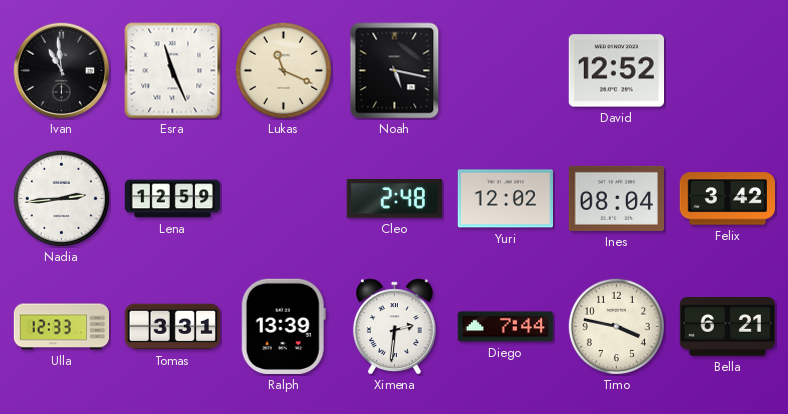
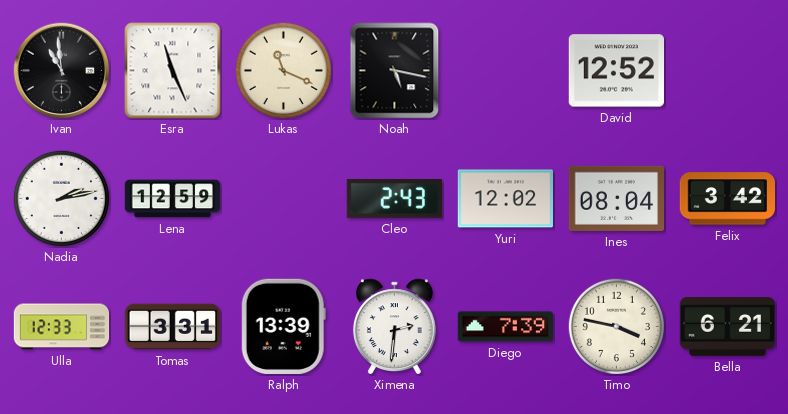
Nadia: 2:44 -> 2:13
Cleo: 2:48 -> 2:43
Diego: 7:44 -> 7:39
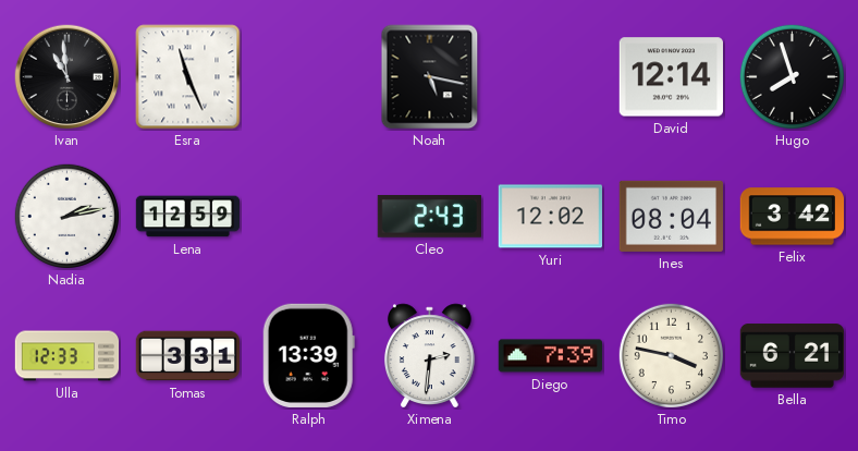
Lukas: 11:19 -> none
David: 12:52 -> 12:14
Hugo: none -> 7:57
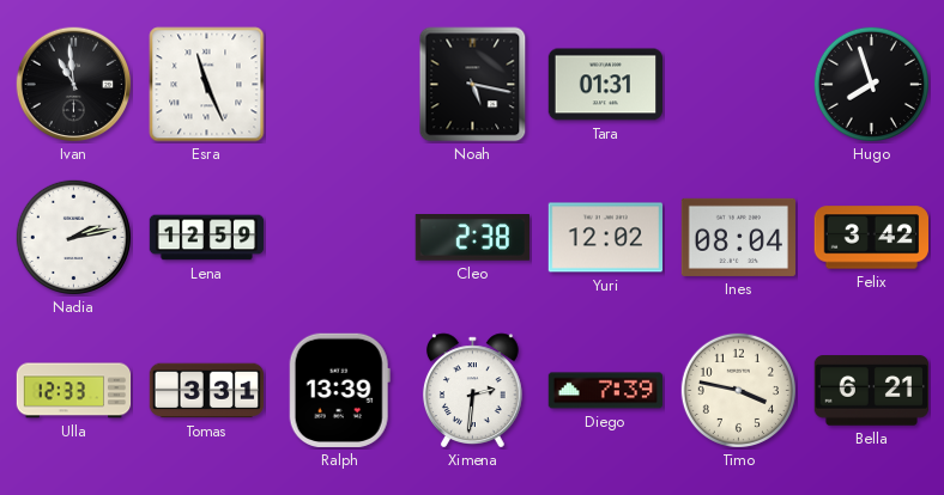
Tara: none -> 01:31
David: 12:14 -> none
Cleo: 2:43 -> 2:38
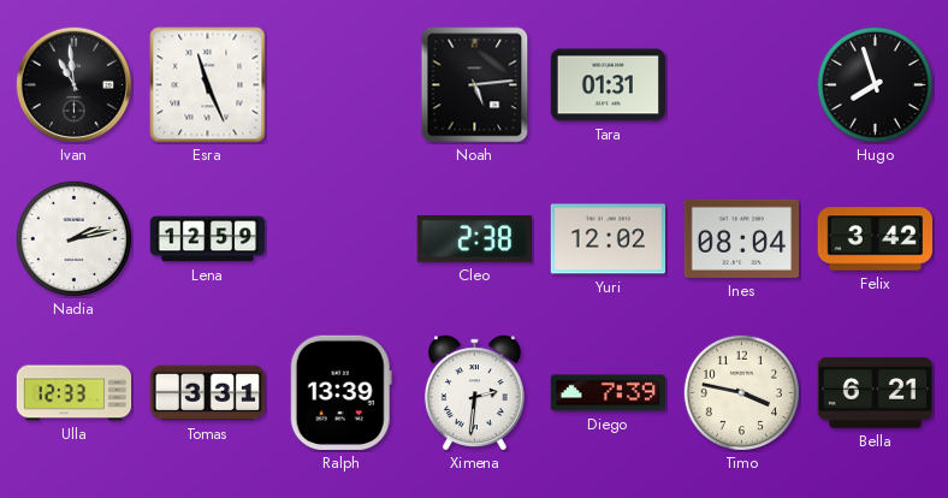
Noah: 5:17 -> 5:14
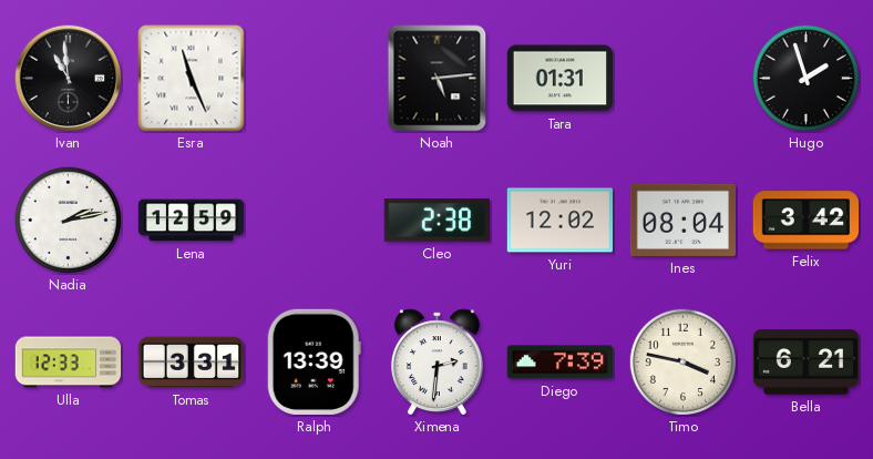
Hugo: 7:57 -> 1:57
